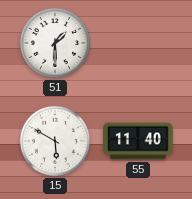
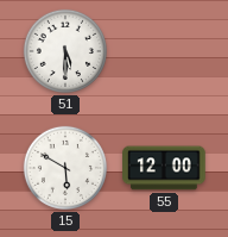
51: 1:30 -> 5:30
55: 11:40 -> 12:00
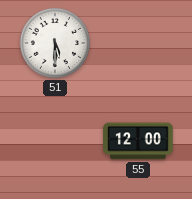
15: 5:50 -> none
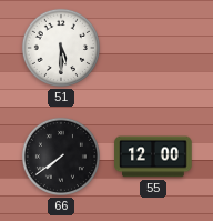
66: none -> 7:39
